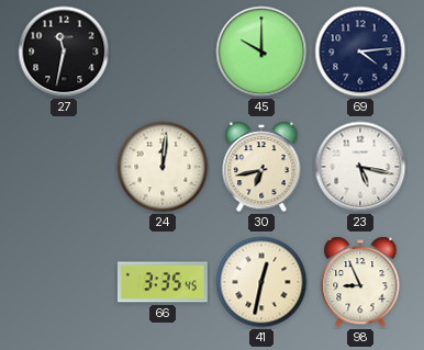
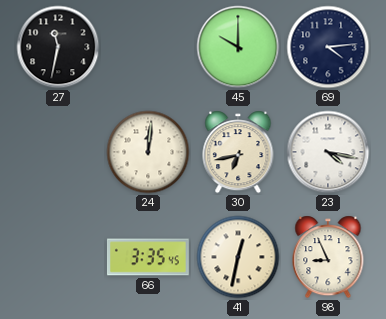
23: 5:17 -> 4:17
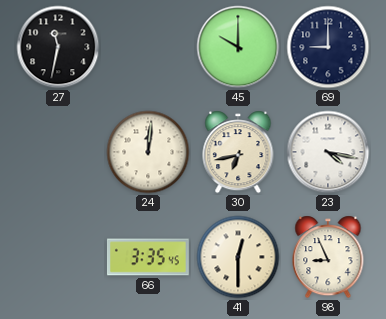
69: 4:14 -> 9:00
41: 12:32 -> 12:30
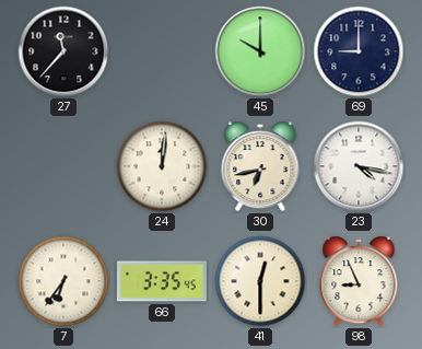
27: 11:32 -> 11:37
7: none -> 6:36
